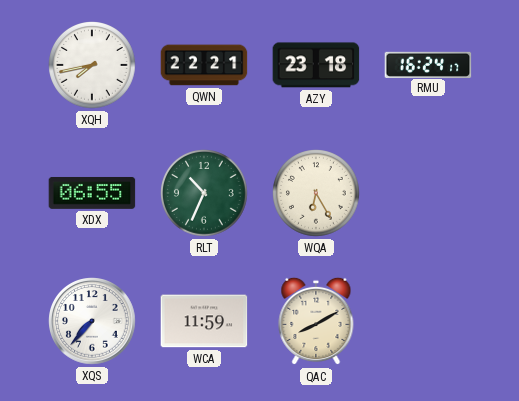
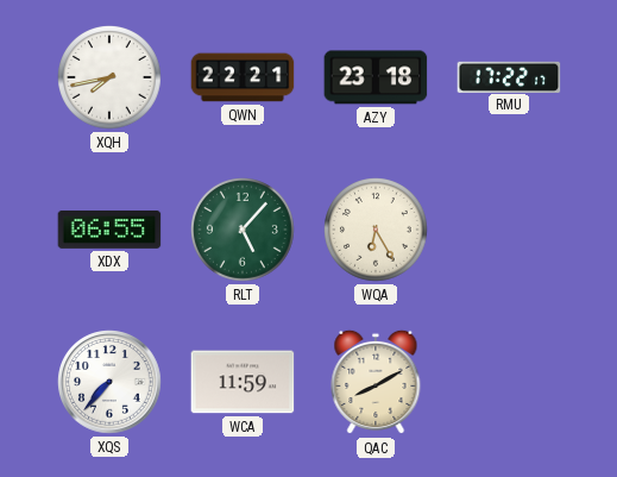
RMU: 16:24 -> 17:22
RLT: 10:34 -> 5:07
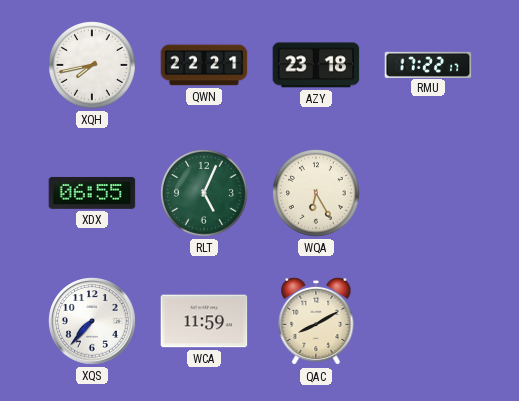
RLT: 5:07 -> 5:04
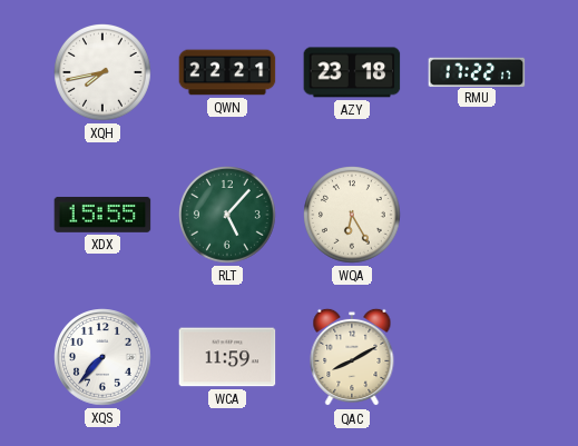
XDX: 06:55 -> 15:55
RLT: 5:04 -> 5:07
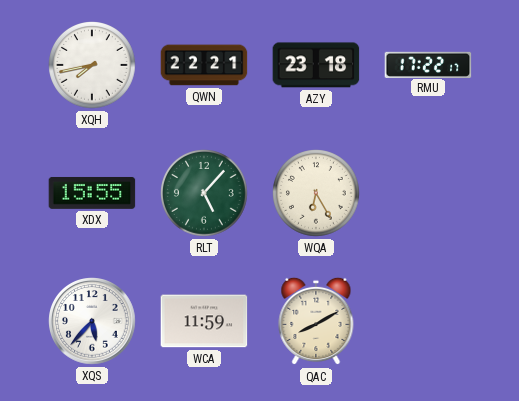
XQS: 7:37 -> 5:37
